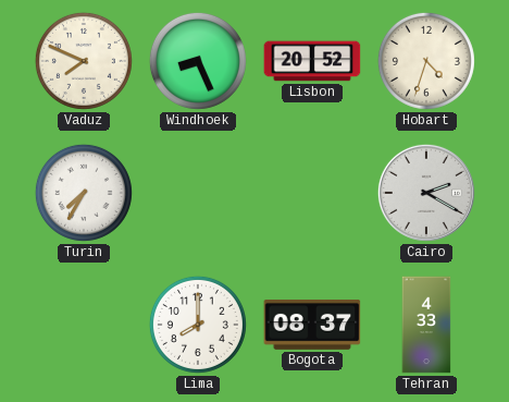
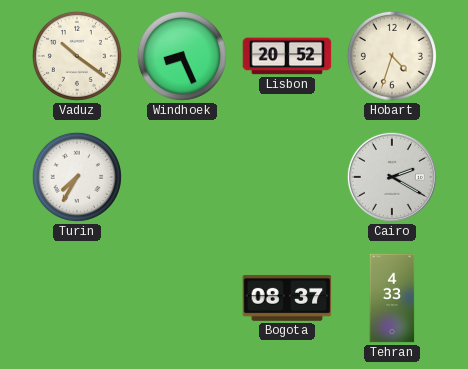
Vaduz: 7:49 -> 10:21
Lima: 8:00 -> none
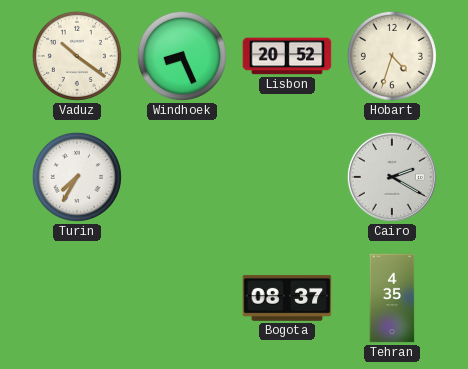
Tehran: 4:33 -> 4:35
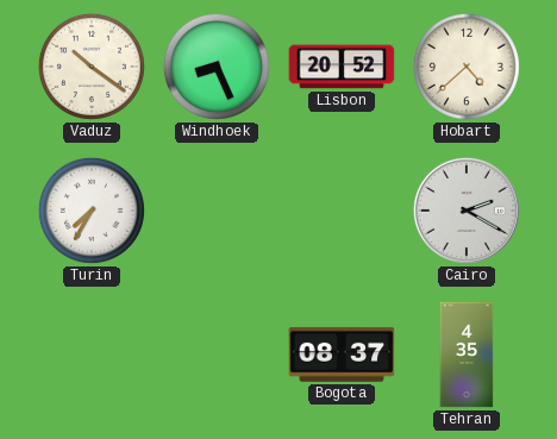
Hobart: 4:33 -> 4:38
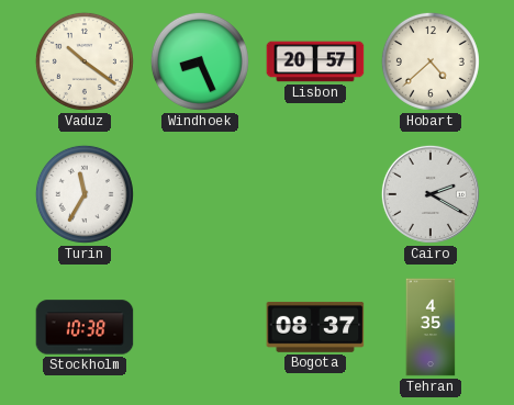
Lisbon: 20:52 -> 20:57
Turin: 7:35 -> 11:35
Stockholm: none -> 10:38
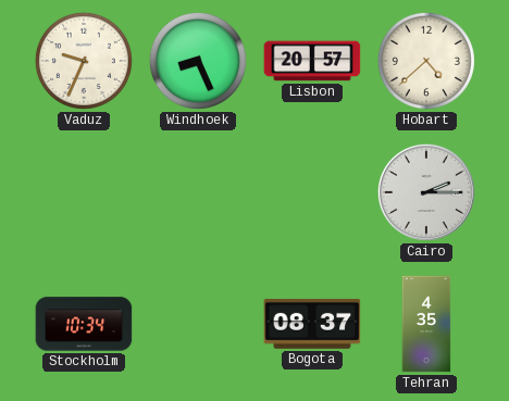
Vaduz: 10:21 -> 9:34
Turin: 11:35 -> none
Cairo: 2:20 -> 2:15
Stockholm: 10:38 -> 10:34
